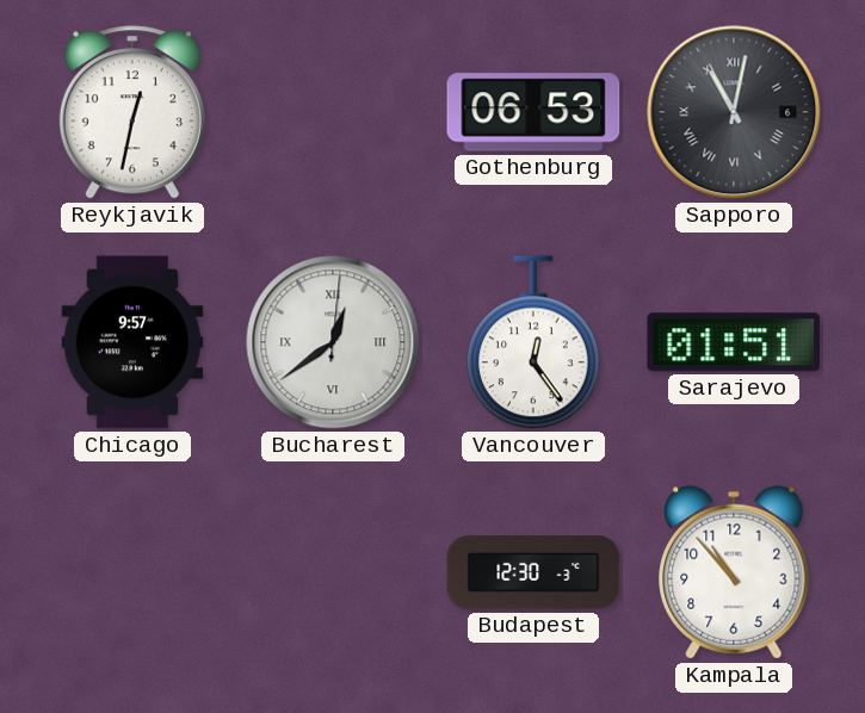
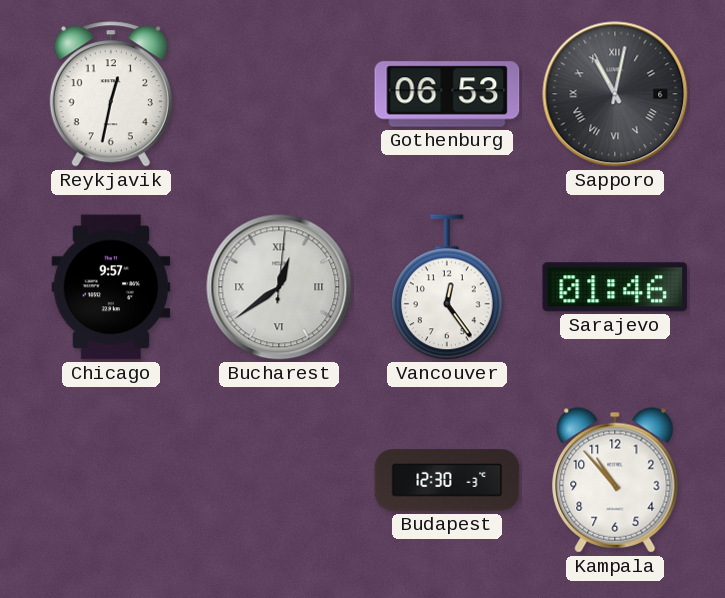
Sarajevo: 01:51 -> 01:46
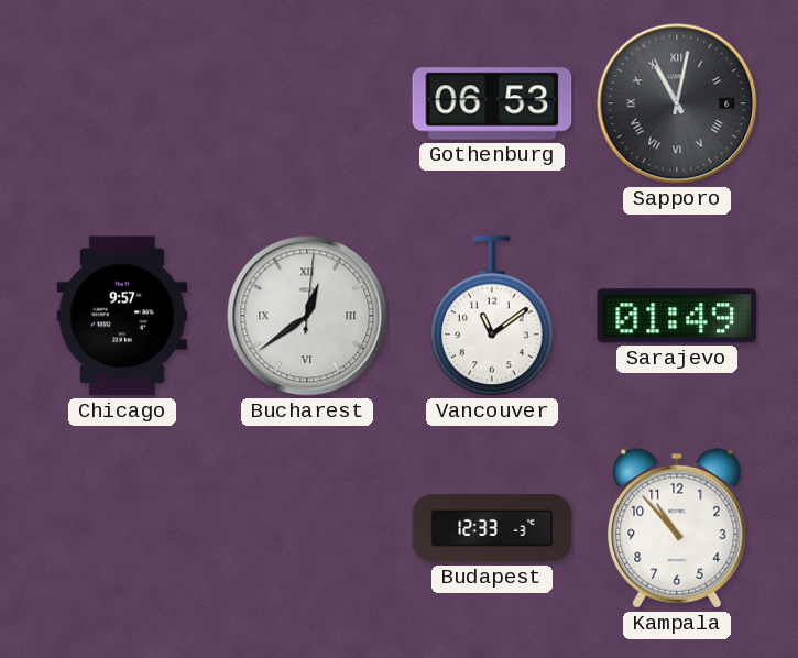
Reykjavik: 12:32 -> none
Vancouver: 12:24 -> 11:09
Sarajevo: 01:46 -> 01:49
Budapest: 12:30 -> 12:33
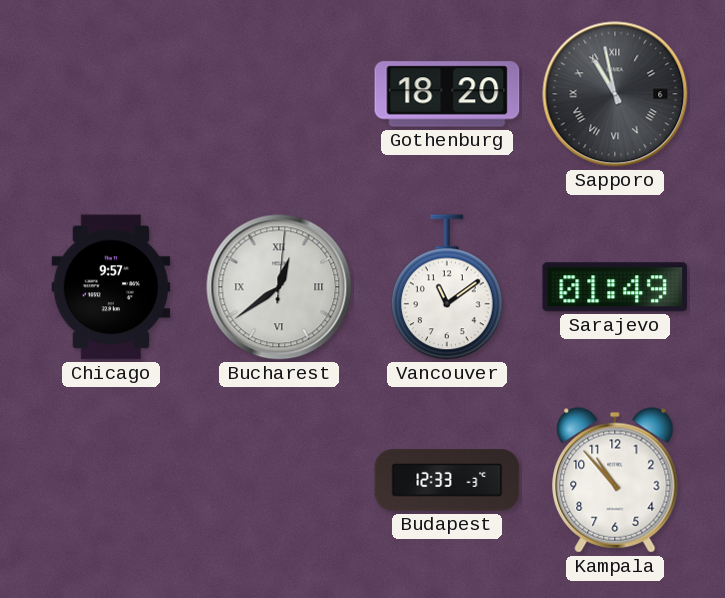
Gothenburg: 06:53 -> 18:20
Sapporo: 11:02 -> 10:58
